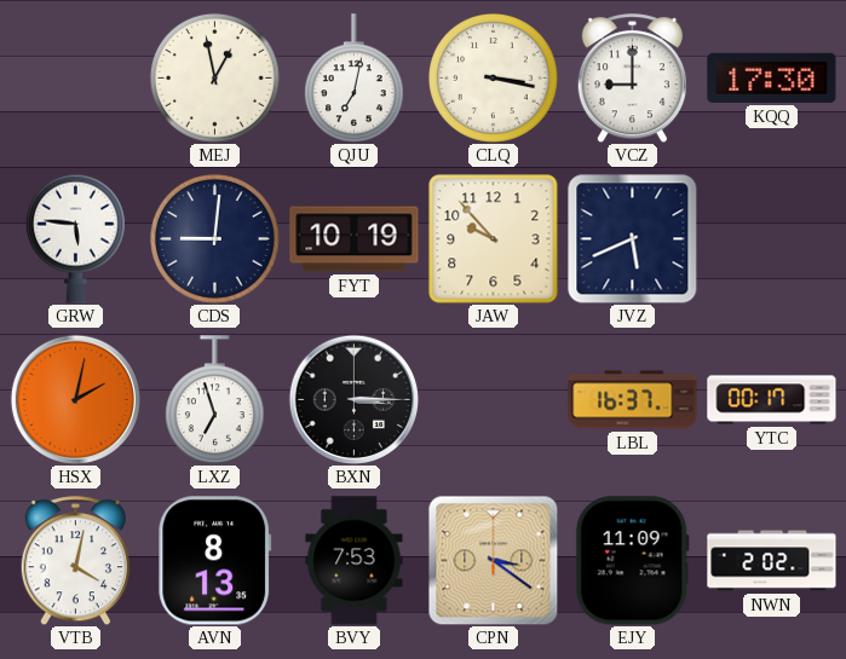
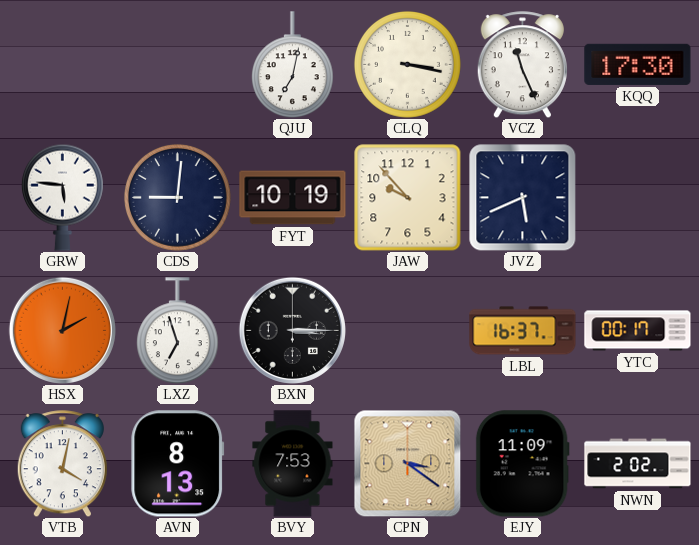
MEJ: 12:58 -> none
VCZ: 9:00 -> 11:26
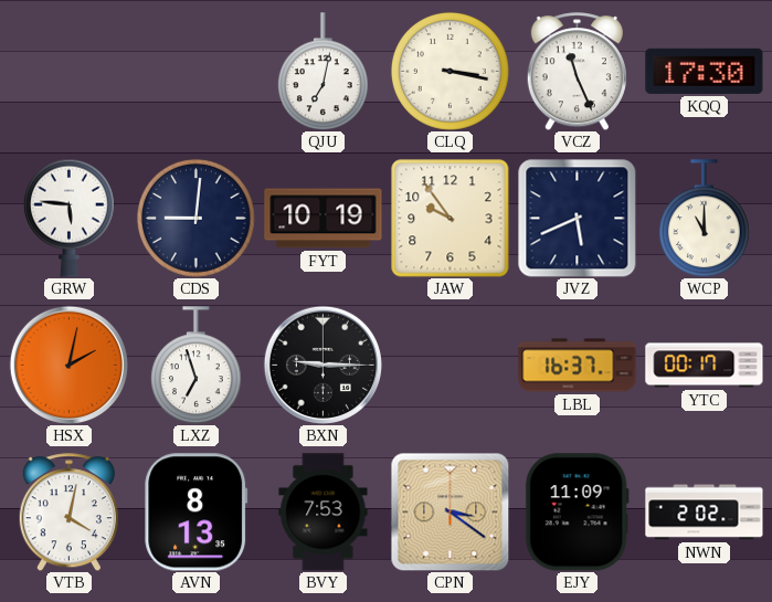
JAW: 9:53 -> 9:54
WCP: none -> 11:00
BXN: 3:15 -> 9:15
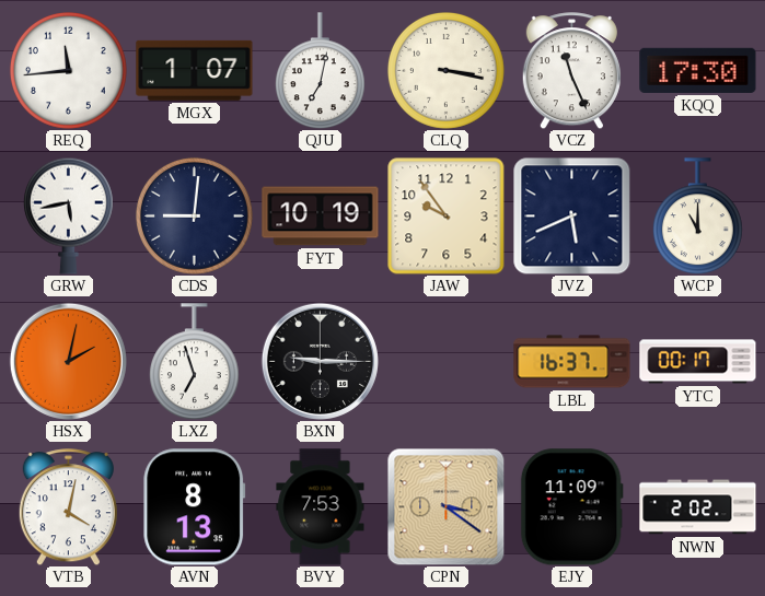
REQ: none -> 11:44
MGX: none -> 1:07
GRW: 5:46 -> 5:43
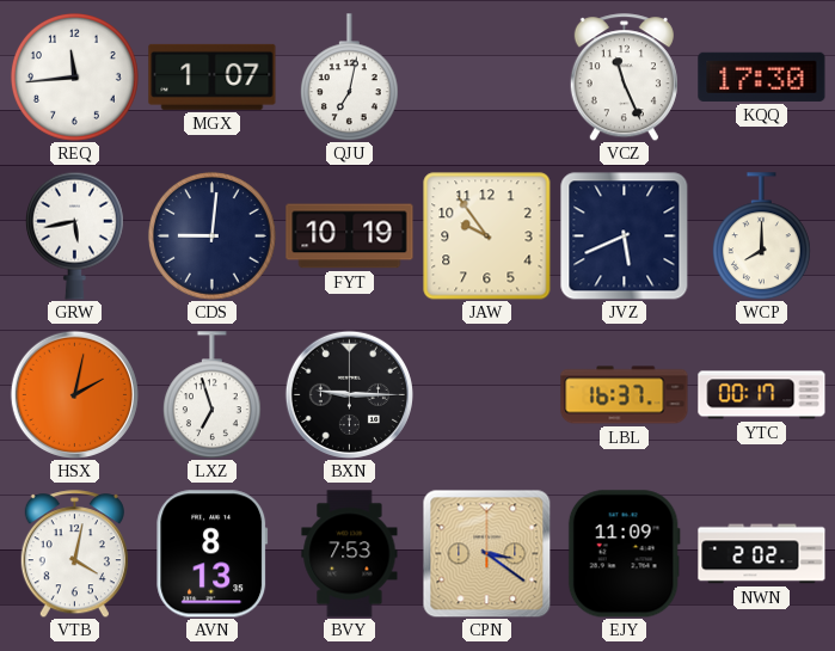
CLQ: 3:17 -> none
WCP: 11:00 -> 8:00
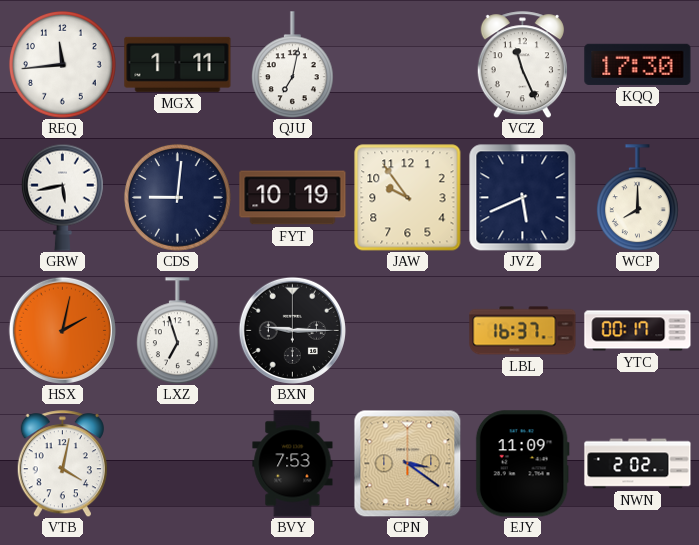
MGX: 1:07 -> 1:11
AVN: 8:13 -> none
